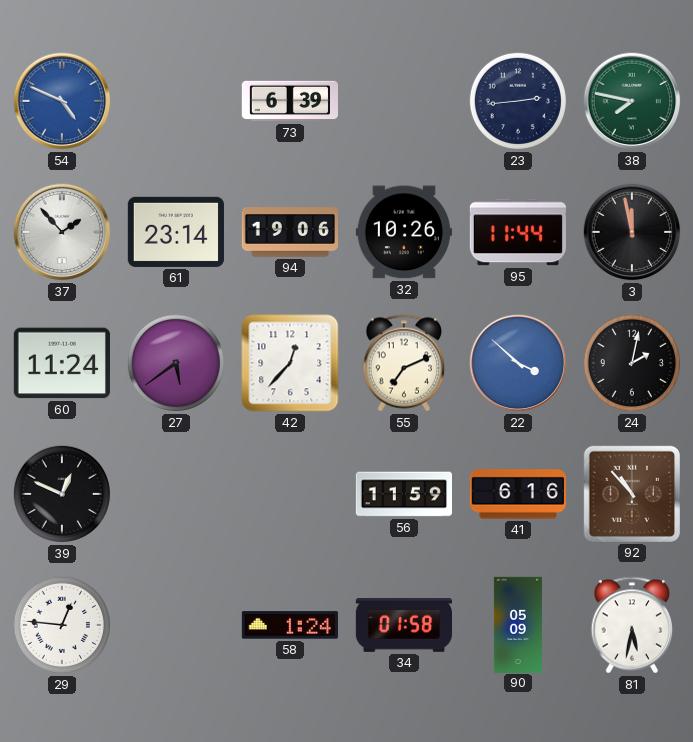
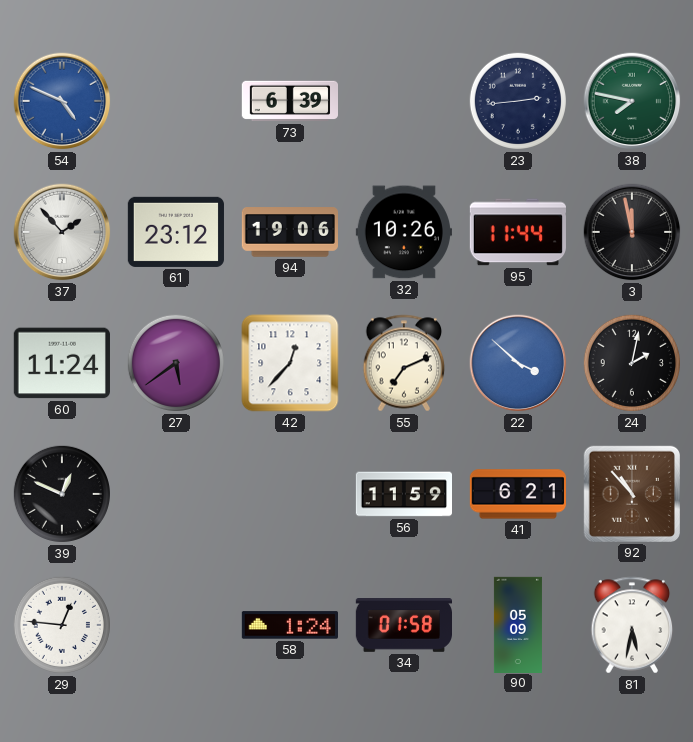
61: 23:14 -> 23:12
41: 6:16 -> 6:21
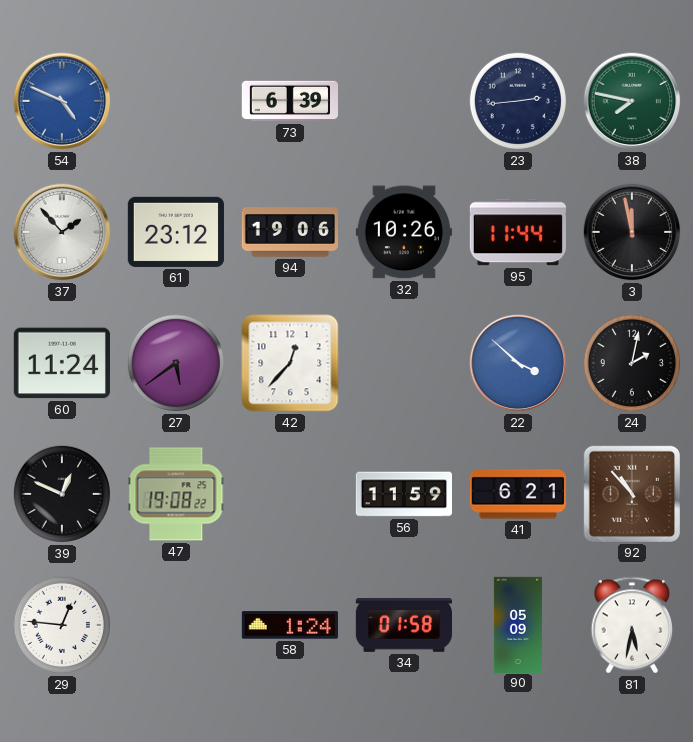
55: 7:11 -> none
47: none -> 19:08
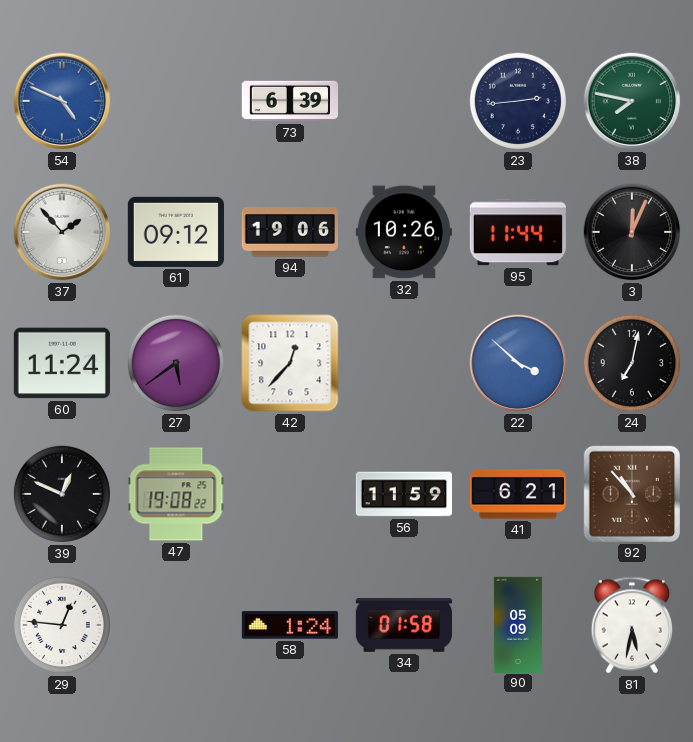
61: 23:12 -> 09:12
3: 11:58 -> 12:04
24: 2:02 -> 7:02
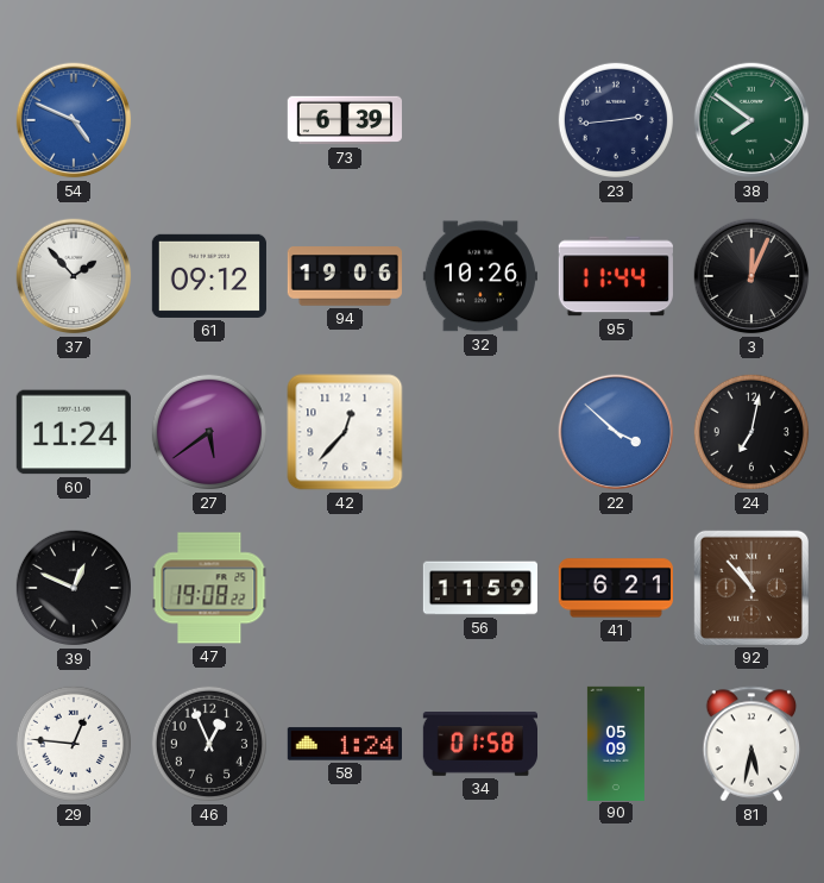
38: 7:47 -> 7:51
46: none -> 12:56
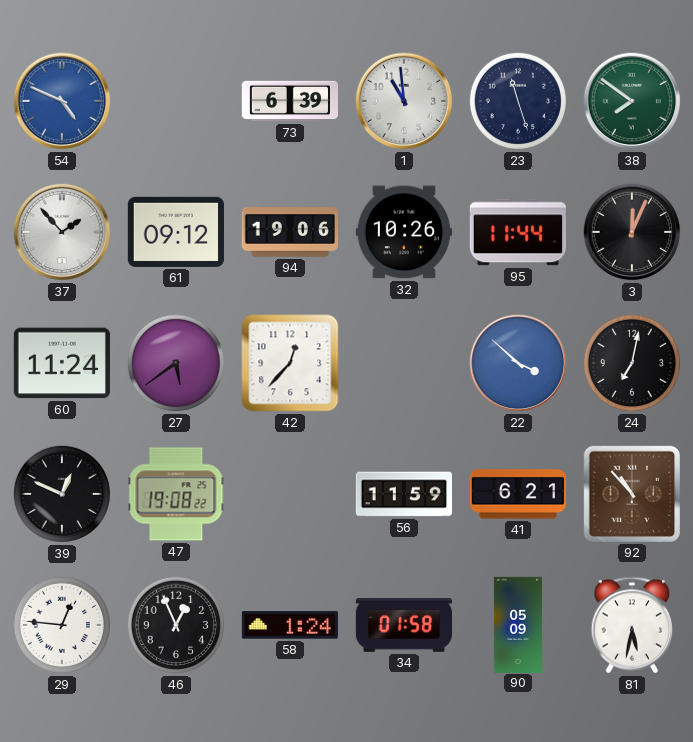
1: none -> 10:59
23: 2:44 -> 11:27
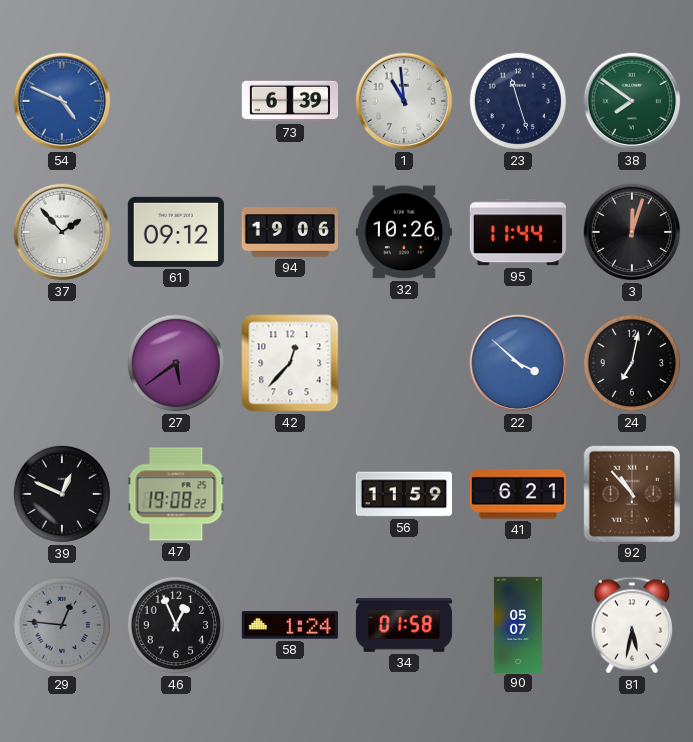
3: 12:04 -> 12:03
60: 11:24 -> none
29 dial: white -> grey
90: 05:09 -> 05:07
